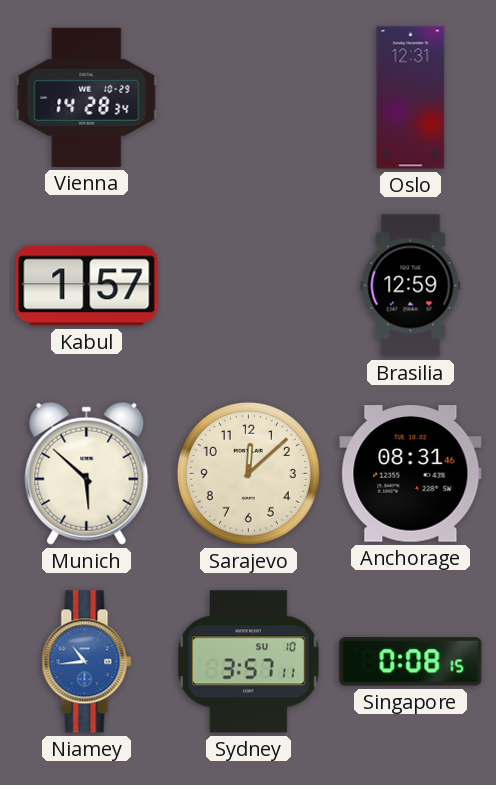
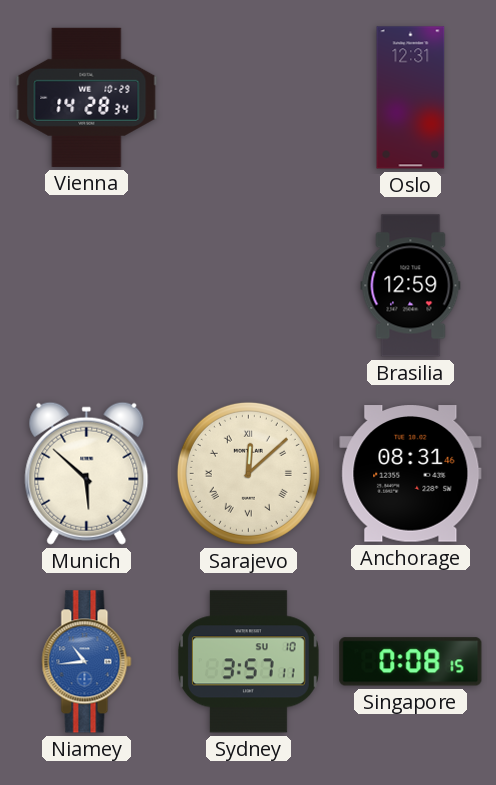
Kabul: 1:57 -> none
Sarajevo numerals: Arabic -> Roman
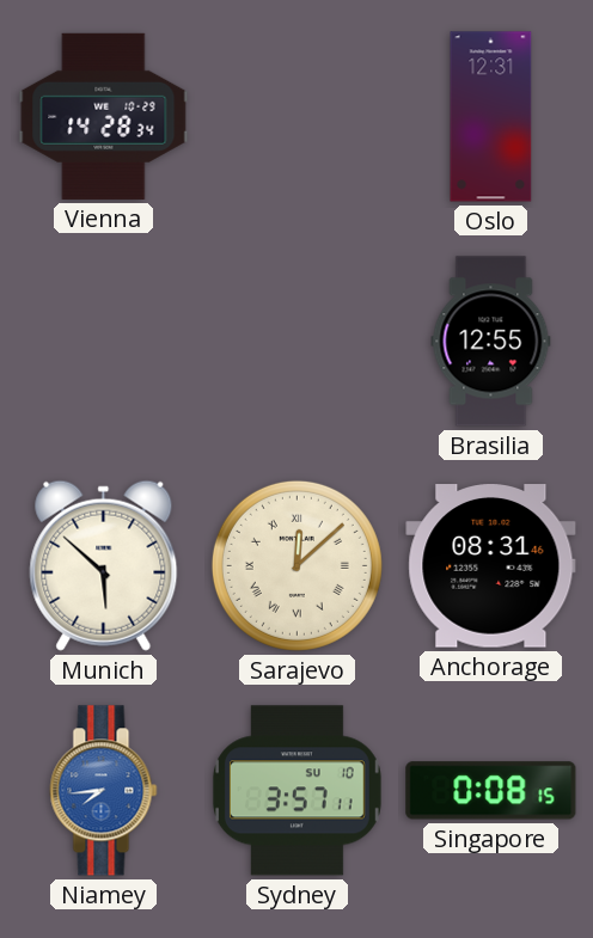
Brasilia: 12:59 -> 12:55
Niamey: 10:44 -> 7:44
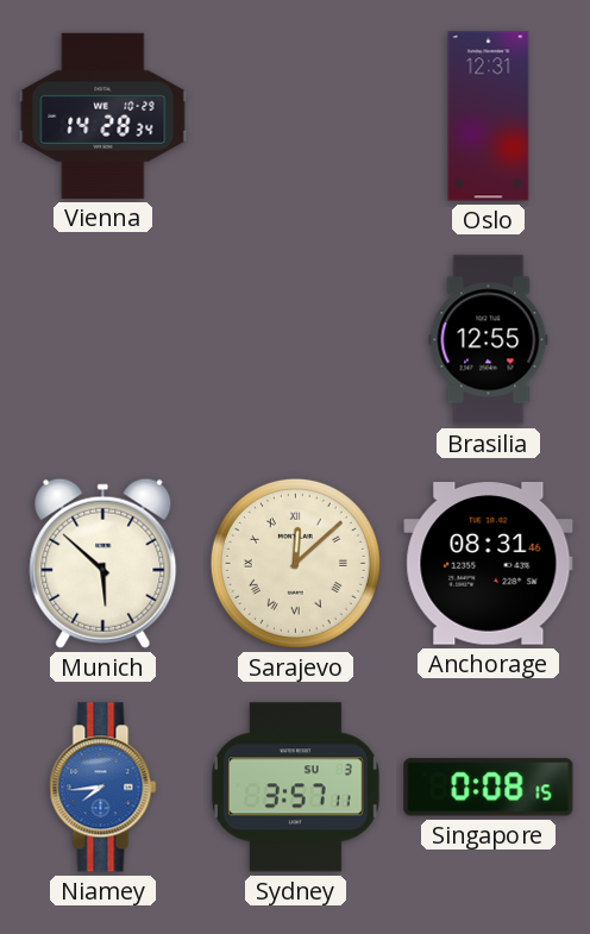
Sydney date: SU 10 -> SU 3
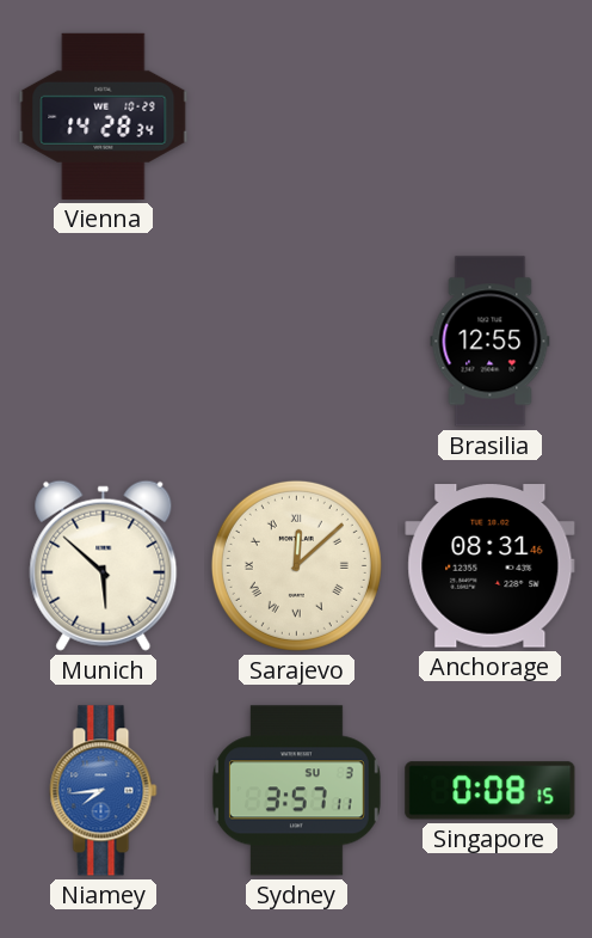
Oslo: 12:31 -> none
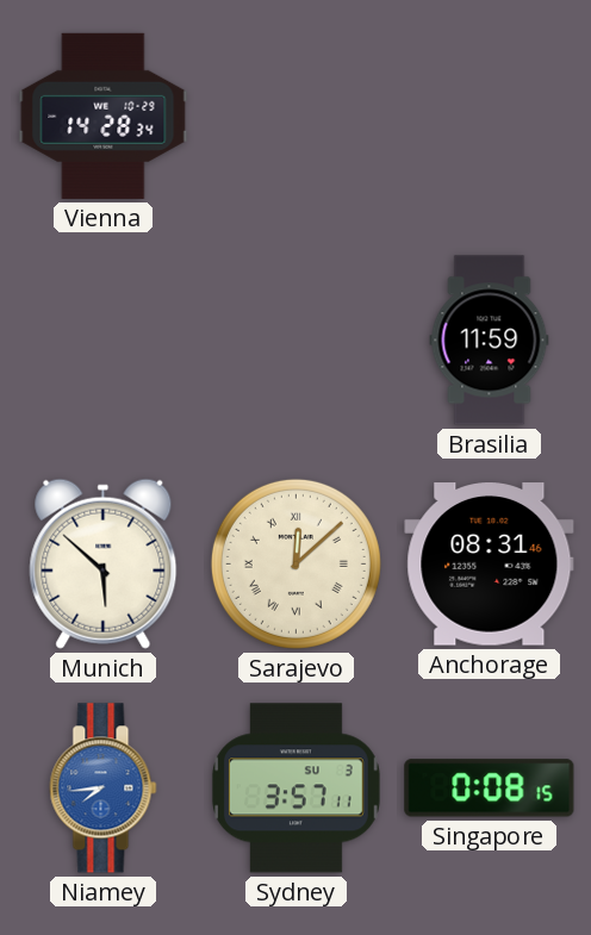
Brasilia: 12:55 -> 11:59
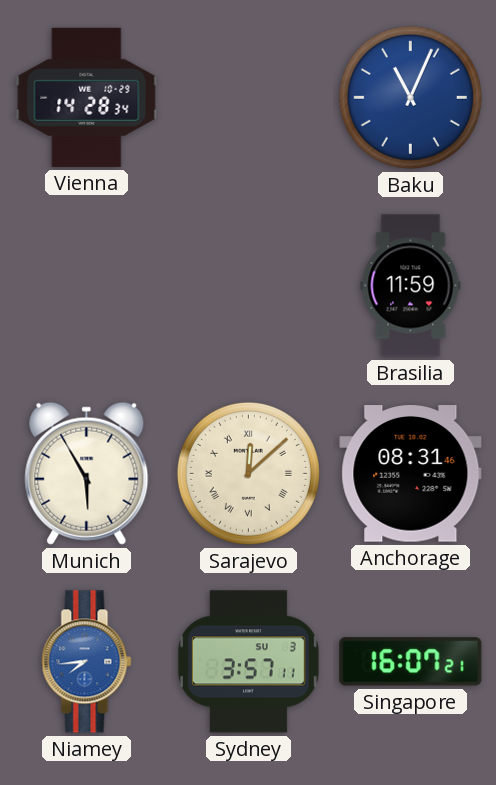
Baku: none -> 11:04
Munich: 5:52 -> 5:55
Singapore: 0:08 -> 16:07
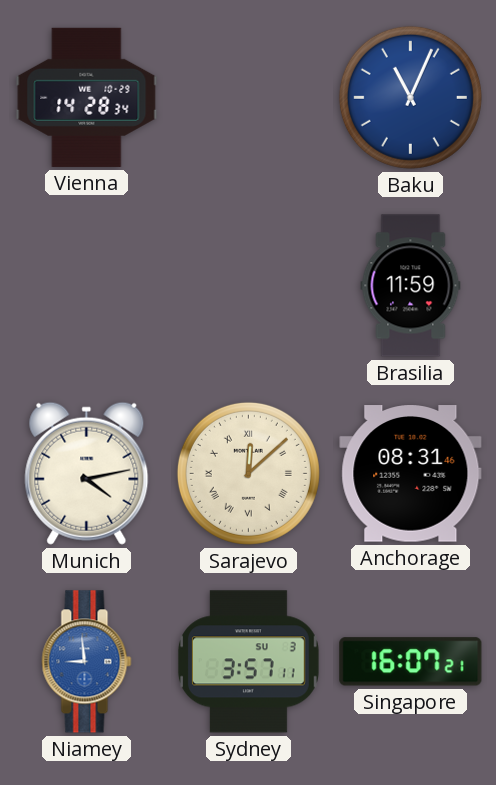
Munich: 5:55 -> 4:13
Niamey: 7:44 -> 8:59
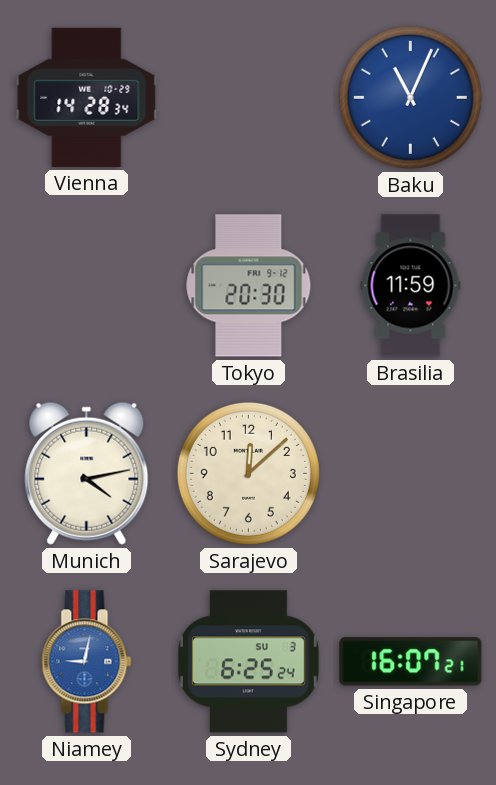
Tokyo: none -> 20:30
Sarajevo numerals: Roman -> Arabic
Anchorage: 08:31 -> none
Niamey: 8:59 -> 9:02
Sydney: 3:57 -> 6:25
